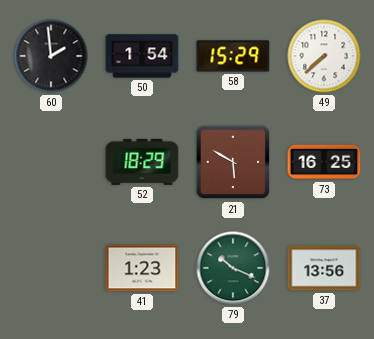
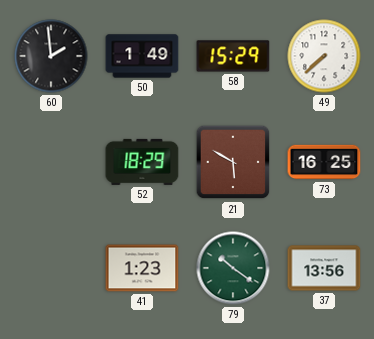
50: 1:54 -> 1:49
79: 10:19 -> 10:21
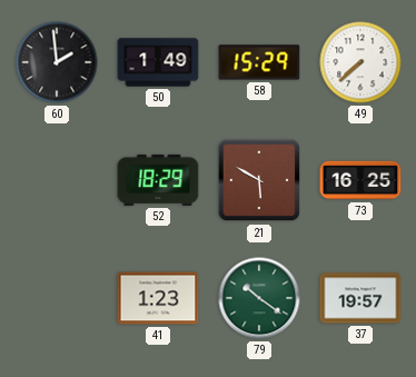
37: 13:56 -> 19:57
